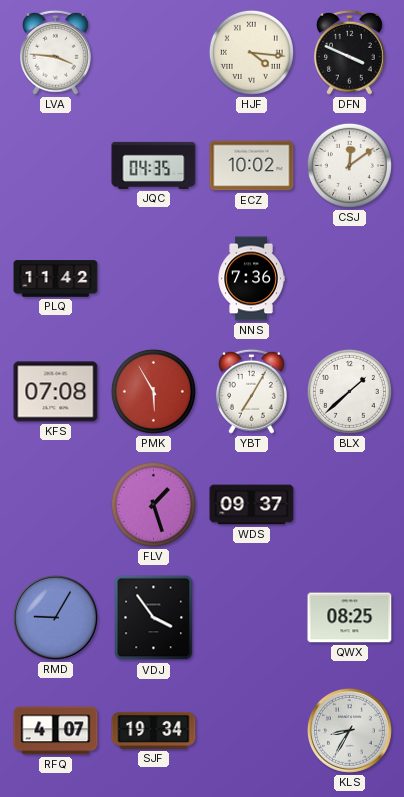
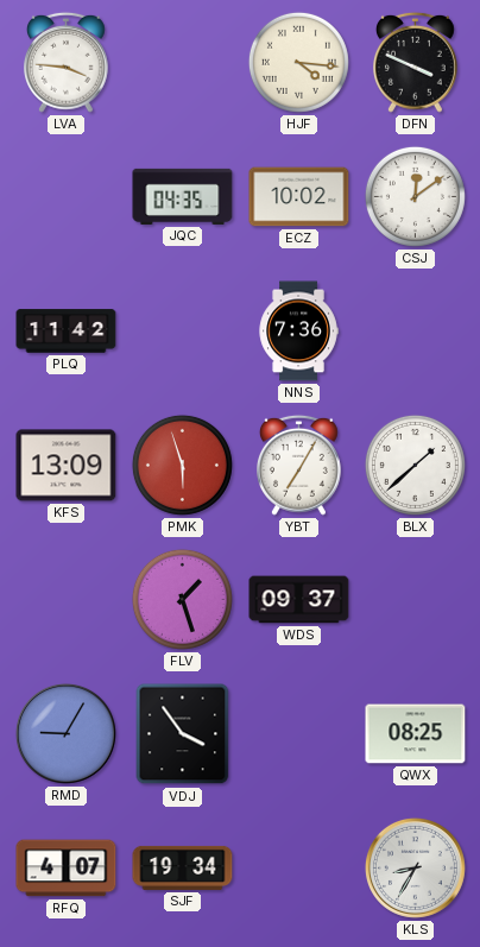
KFS: 07:08 -> 13:09
PMK: 5:55 -> 5:57
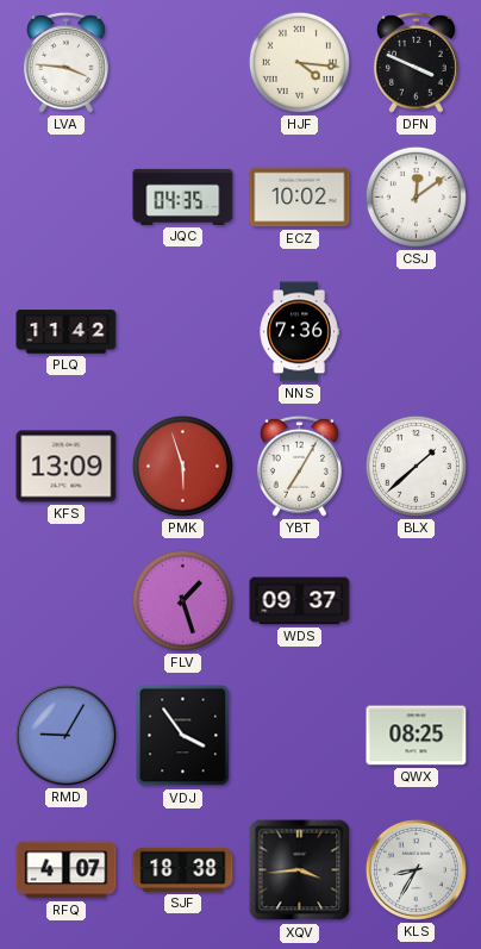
SJF: 19:34 -> 18:38
XQV: none -> 3:44
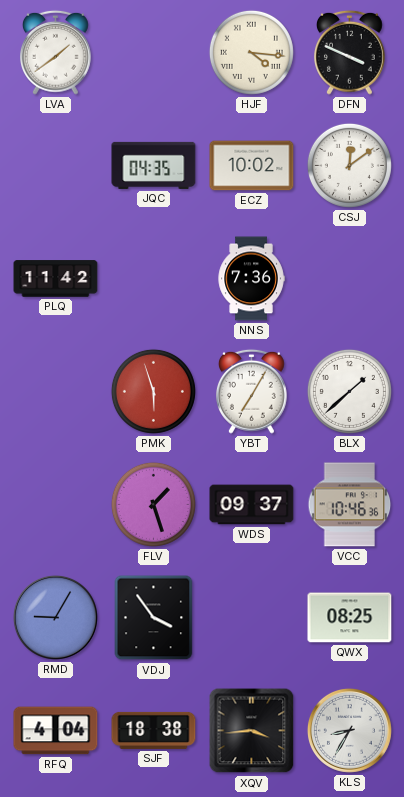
LVA: 3:46 -> 1:39
KFS: 13:09 -> none
VCC: none -> 10:46
RFQ: 4:07 -> 4:04
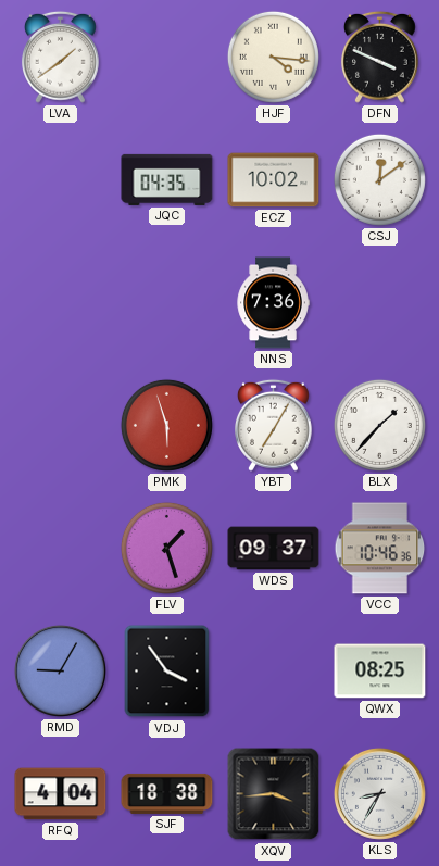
PLQ: 11:42 -> none
BLX: 1:38 -> 1:37
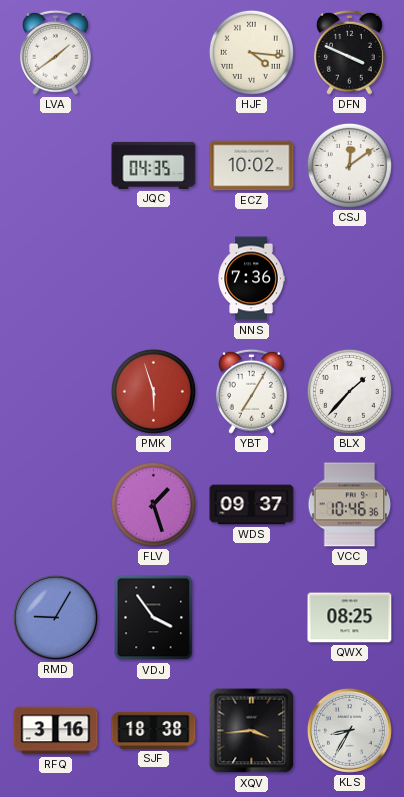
RFQ: 4:04 -> 3:16
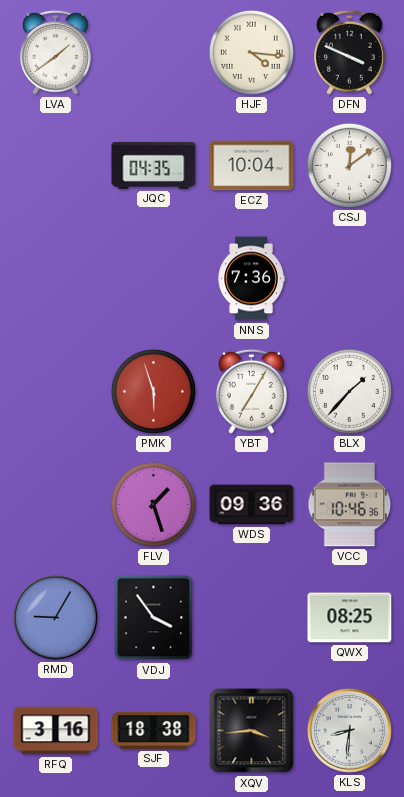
ECZ: 10:02 -> 10:04
WDS: 09:37 -> 09:36
KLS: 8:35 -> 8:31
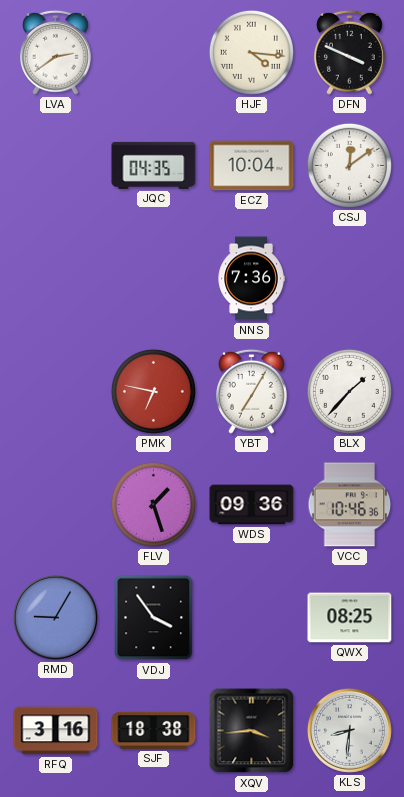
LVA: 1:39 -> 2:39
PMK: 5:57 -> 6:47
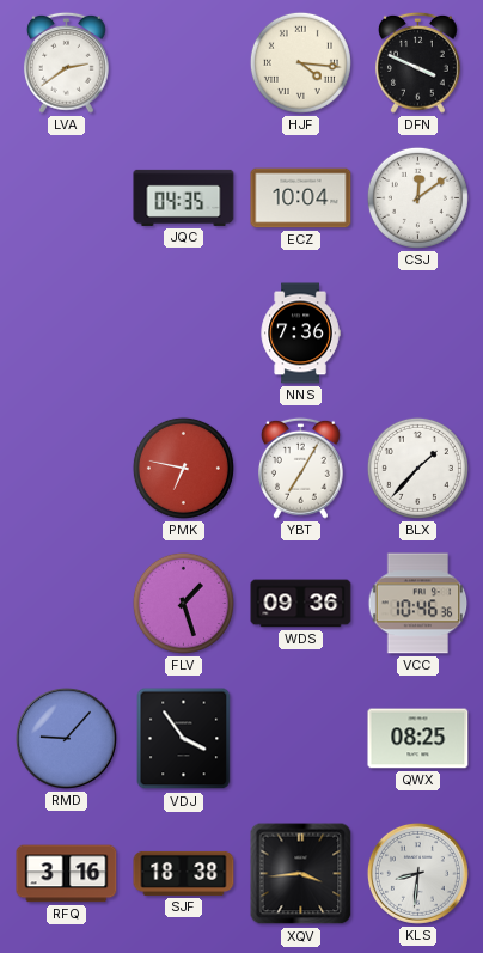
RMD: 9:05 -> 9:07
